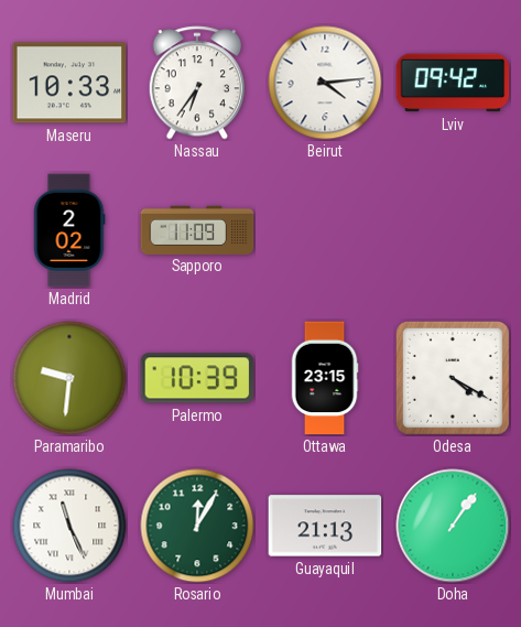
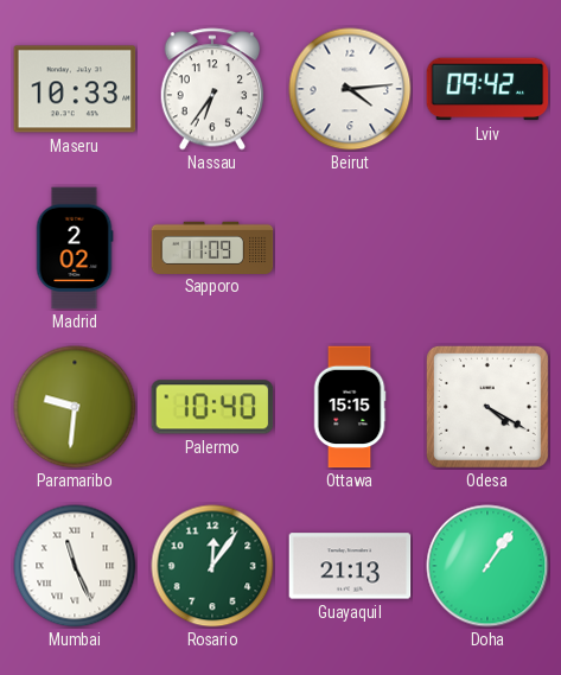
Palermo: 10:39 -> 10:40
Ottawa: 23:15 -> 15:15
Rosario: 12:05 -> 12:06
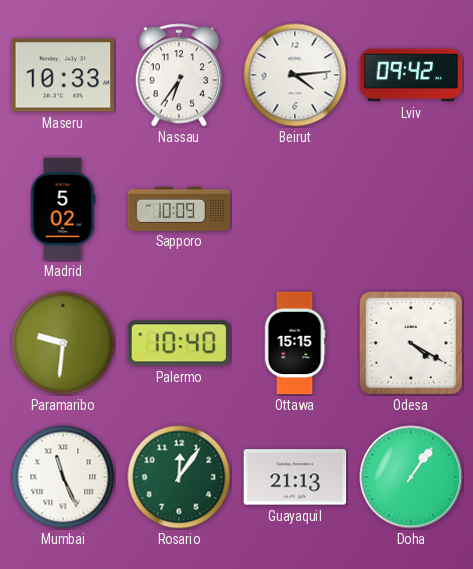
Madrid: 2:02 -> 5:02
Sapporo: 11:09 -> 10:09
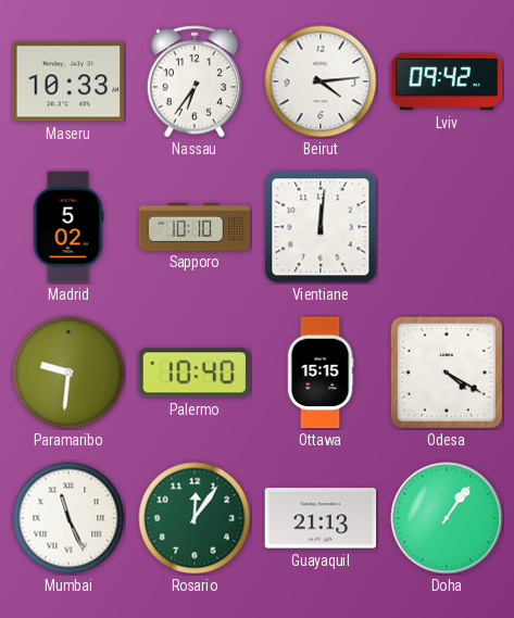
Sapporo: 10:09 -> 10:10
Vientiane: none -> 12:01
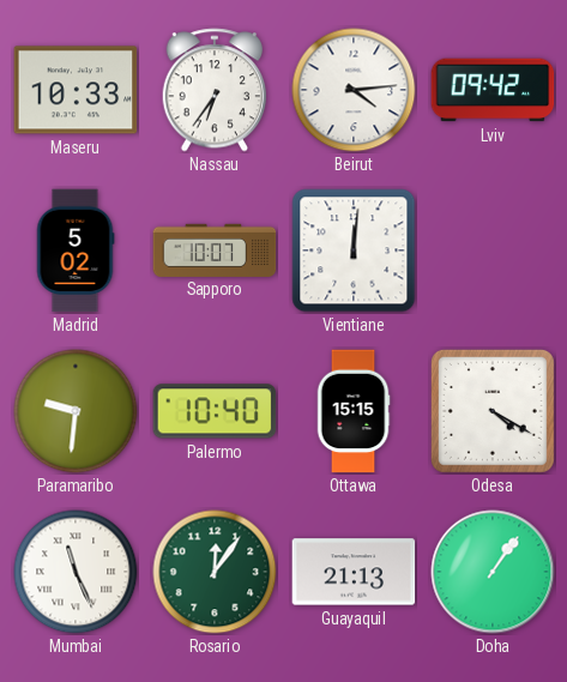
Sapporo: 10:10 -> 10:07
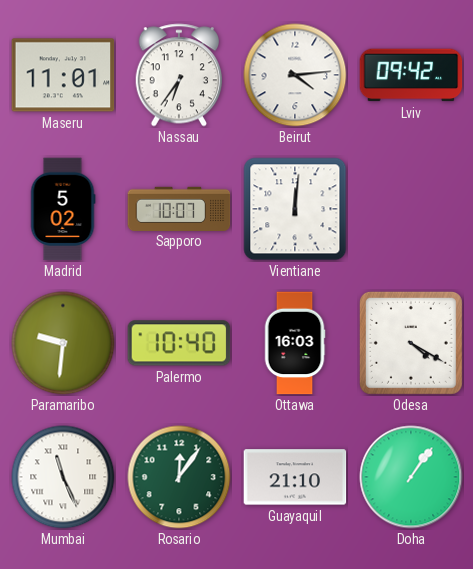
Maseru: 10:33 -> 11:01
Ottawa: 15:15 -> 16:03
Guayaquil: 21:13 -> 21:10
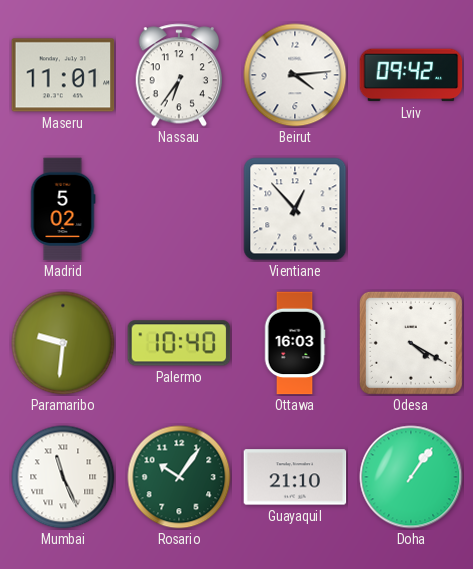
Sapporo: 10:07 -> none
Vientiane: 12:01 -> 12:53
Rosario: 12:06 -> 10:06
